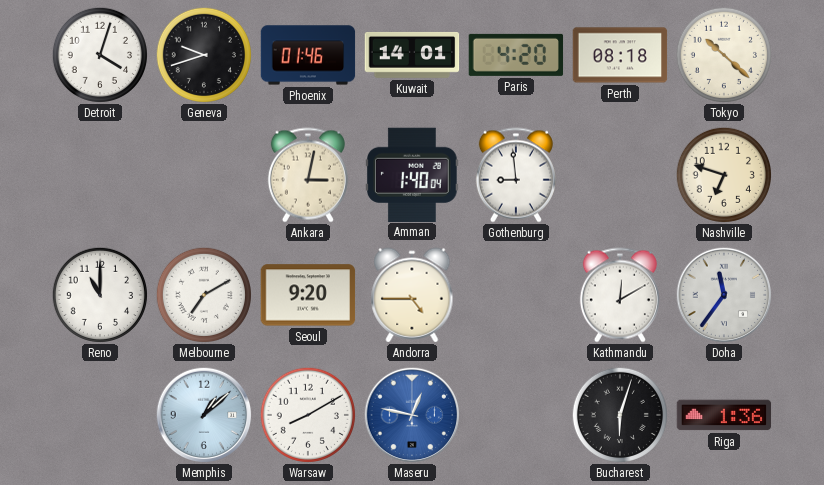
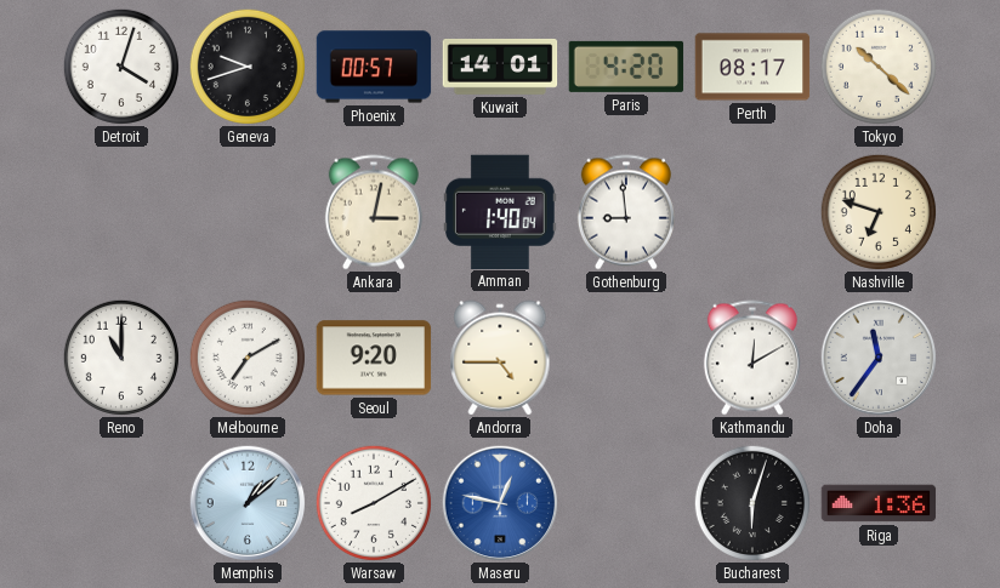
Phoenix: 01:46 -> 00:57
Perth: 08:18 -> 08:17
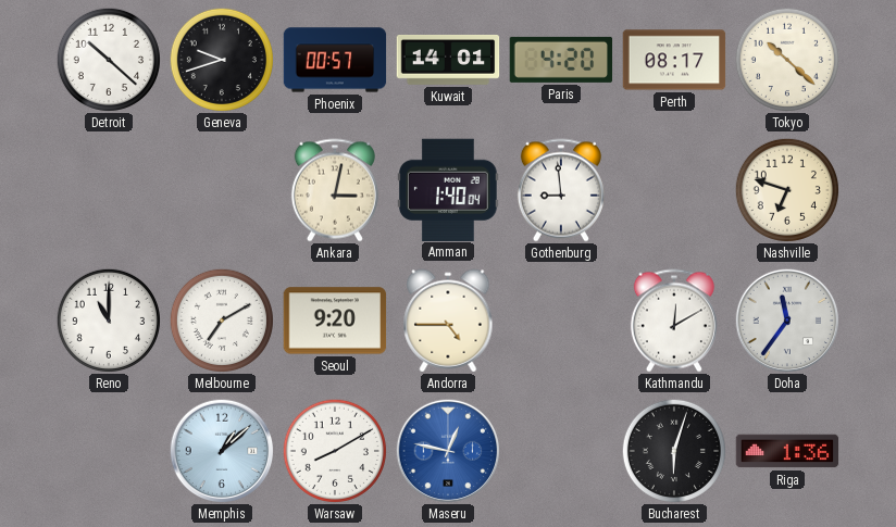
Detroit: 4:03 -> 10:22
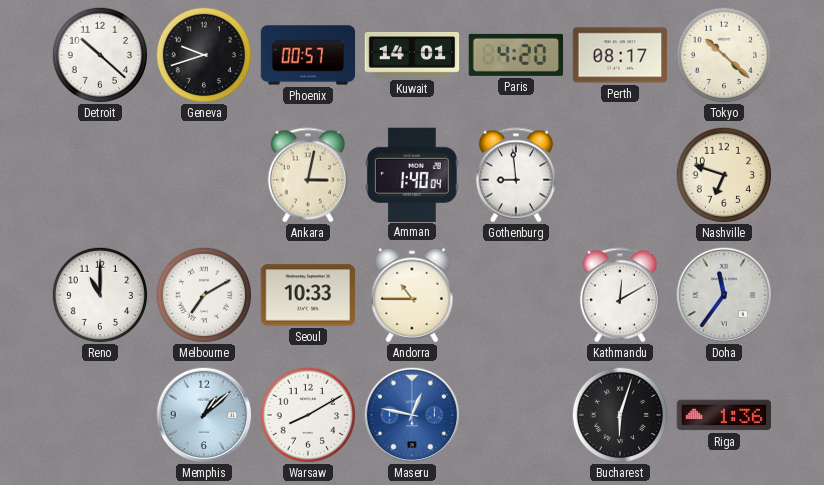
Seoul: 9:20 -> 10:33
Andorra: 4:45 -> 10:45
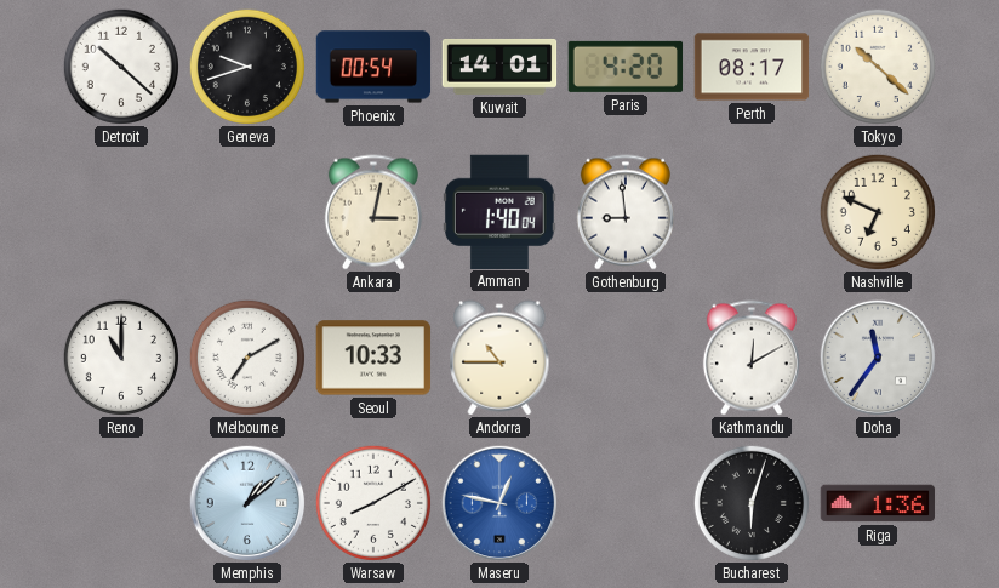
Phoenix: 00:57 -> 00:54
Nashville: 6:48 -> 6:49
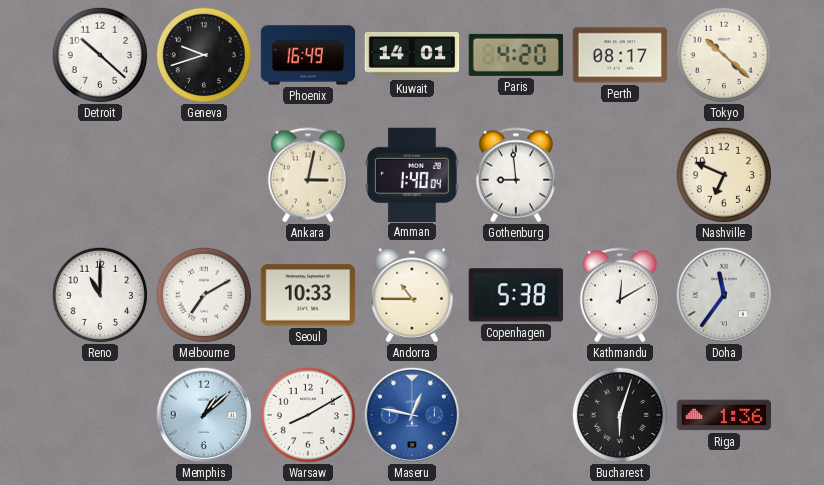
Phoenix: 00:54 -> 16:49
Copenhagen: none -> 5:38
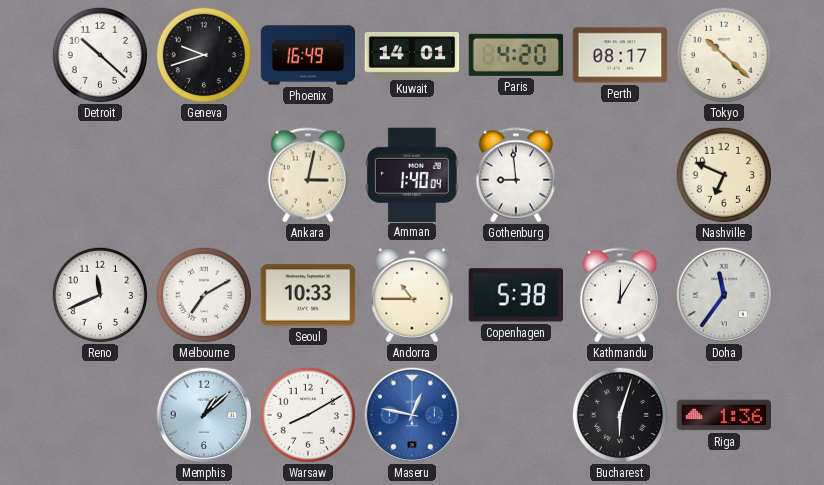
Reno: 11:00 -> 11:41
Kathmandu: 12:10 -> 12:05
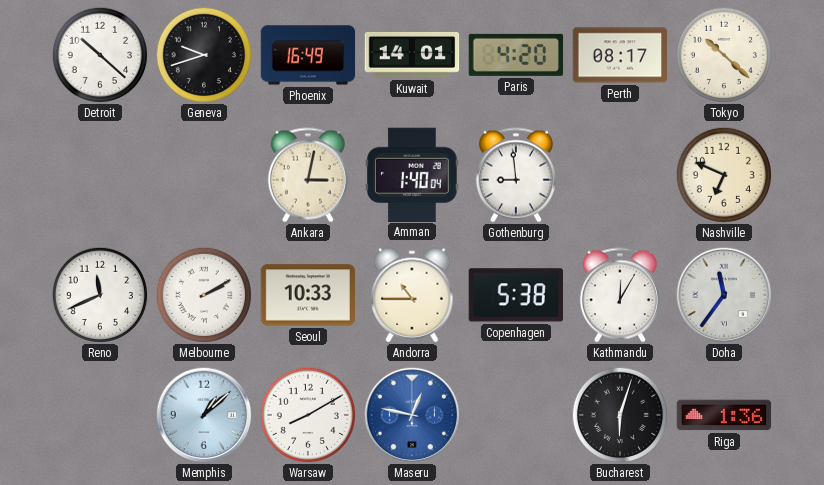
Melbourne: 7:10 -> 2:10
